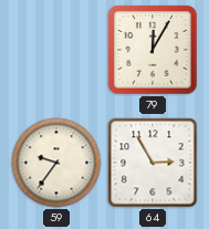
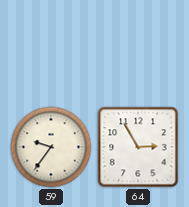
79: 12:05 -> none
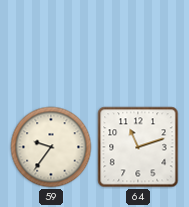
64: 2:55 -> 11:12
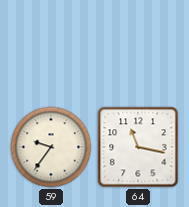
64: 11:12 -> 11:17
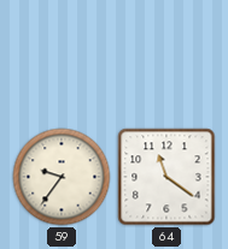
64: 11:17 -> 11:21
